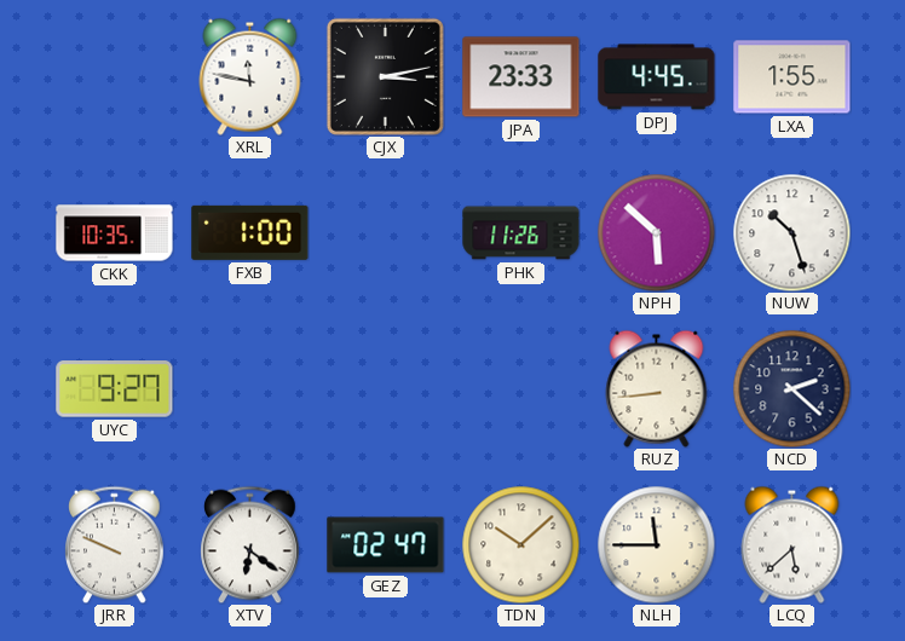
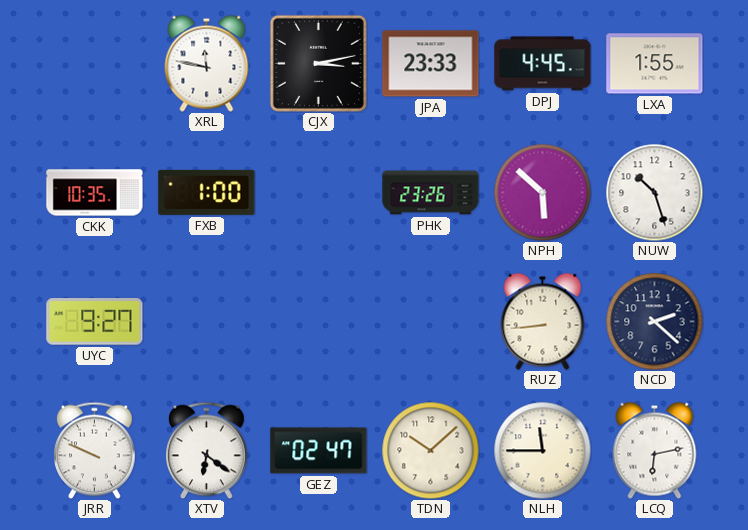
PHK: 11:26 -> 23:26
LCQ: 5:38 -> 6:13
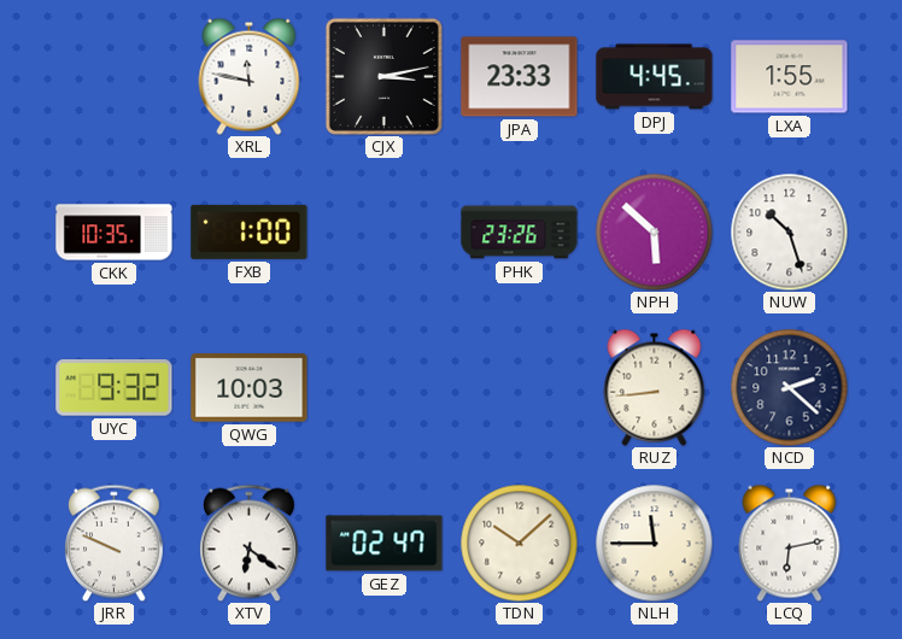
UYC: 9:27 -> 9:32
QWG: none -> 10:03
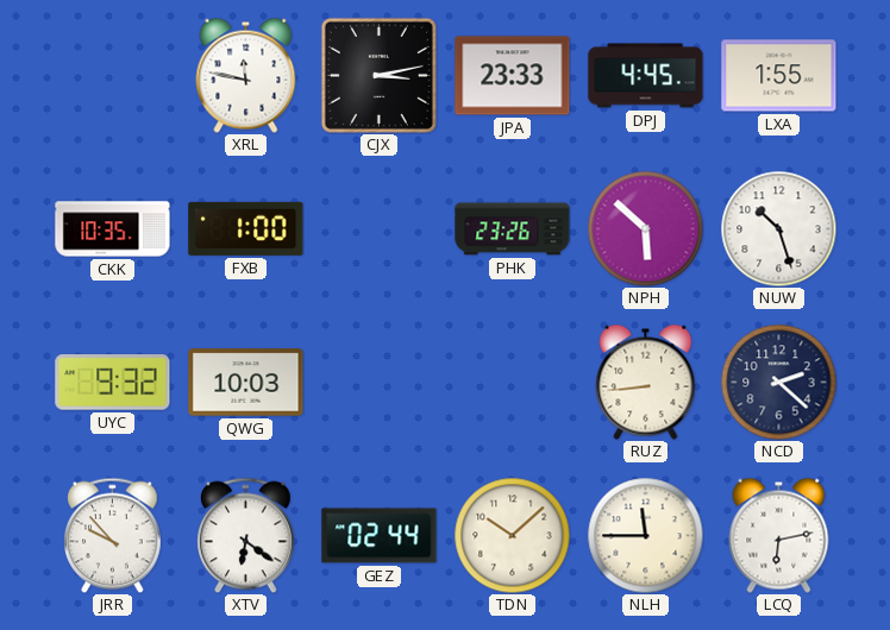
JRR: 9:49 -> 9:53
GEZ: 02:47 -> 02:44
